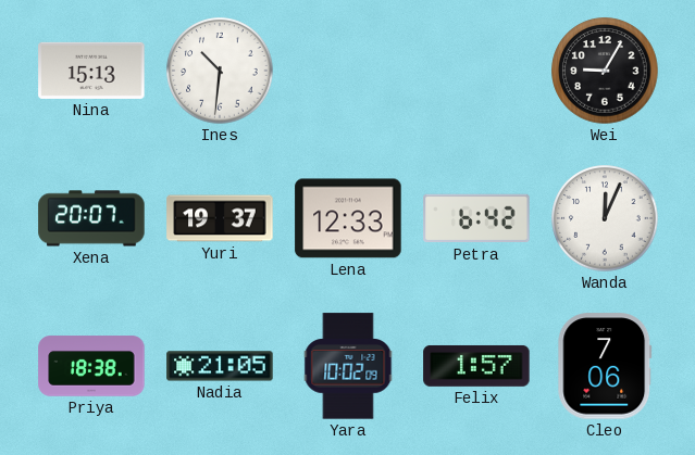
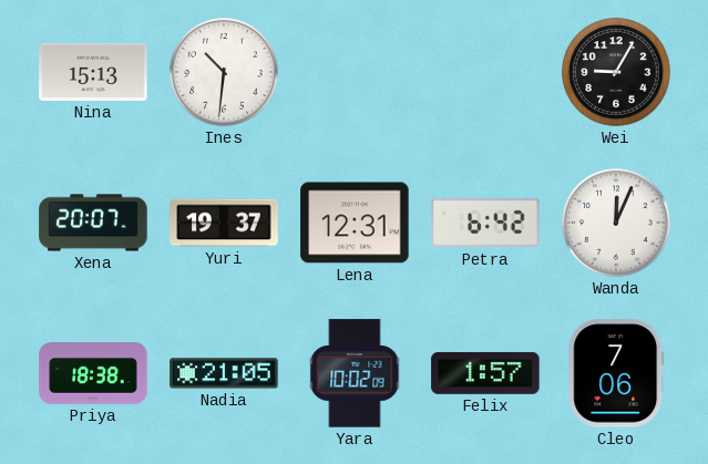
Lena: 12:33 -> 12:31
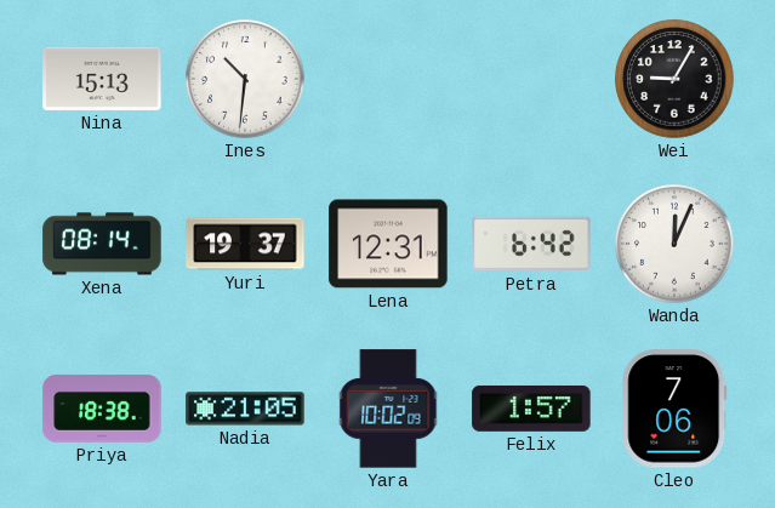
Xena: 20:07 -> 08:14
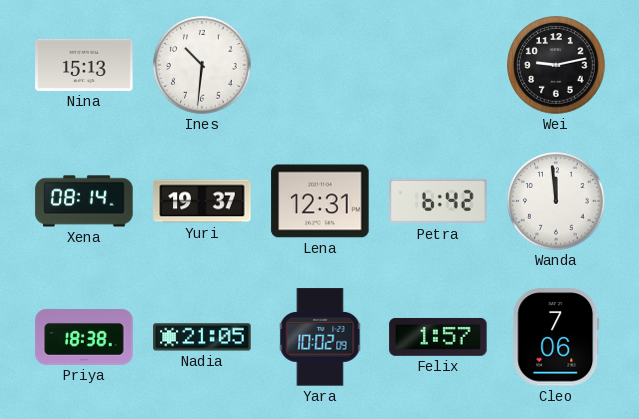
Wei: 9:05 -> 9:13
Wanda: 12:04 -> 11:59
